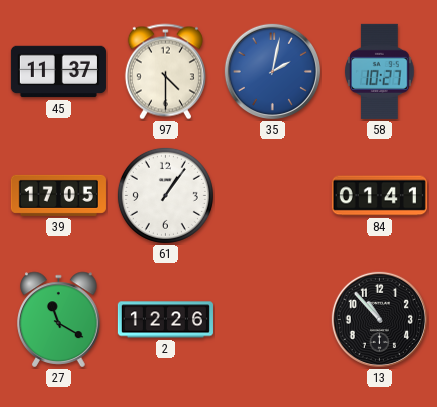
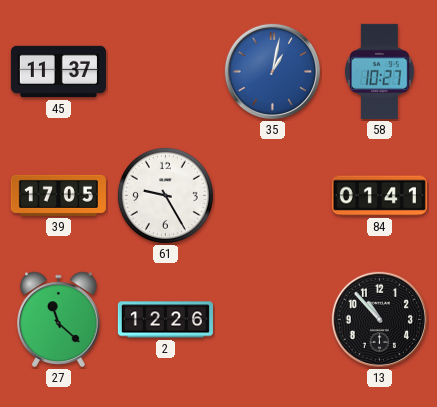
97: 4:30 -> none
35: 2:02 -> 1:02
61: 1:06 -> 9:25
27: 11:20 -> 11:22
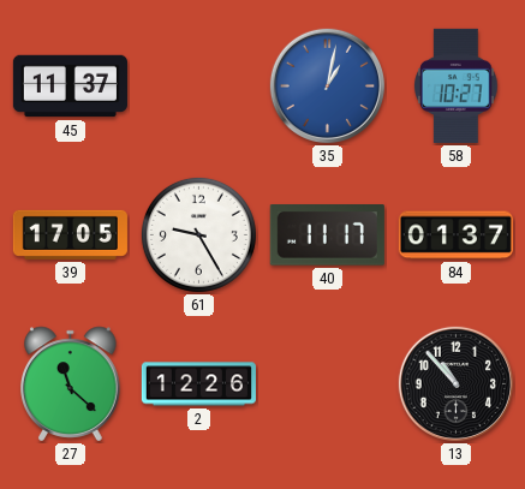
40: none -> 11:17
84: 01:41 -> 01:37
